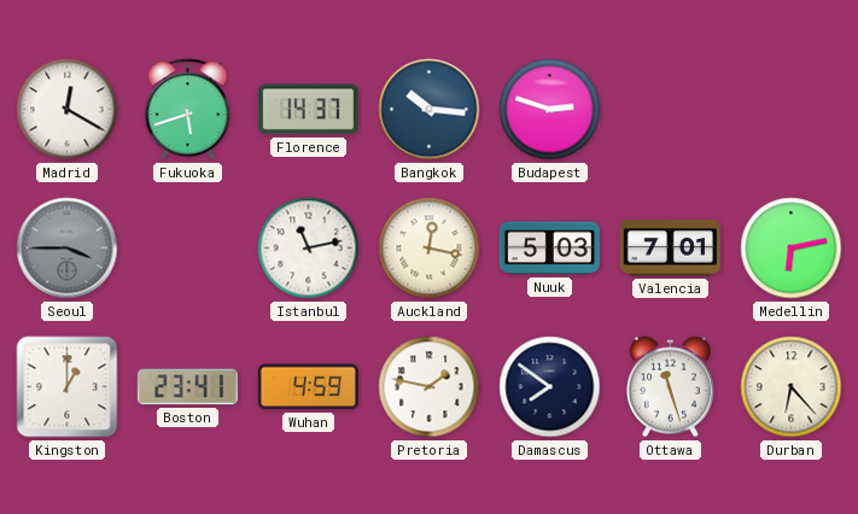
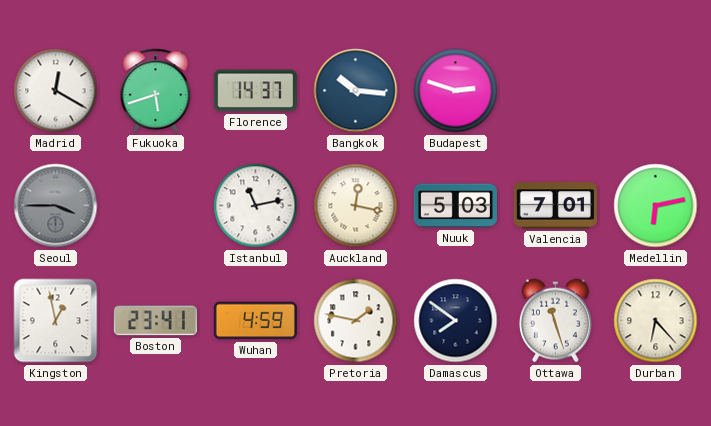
Kingston: 1:00 -> 12:58
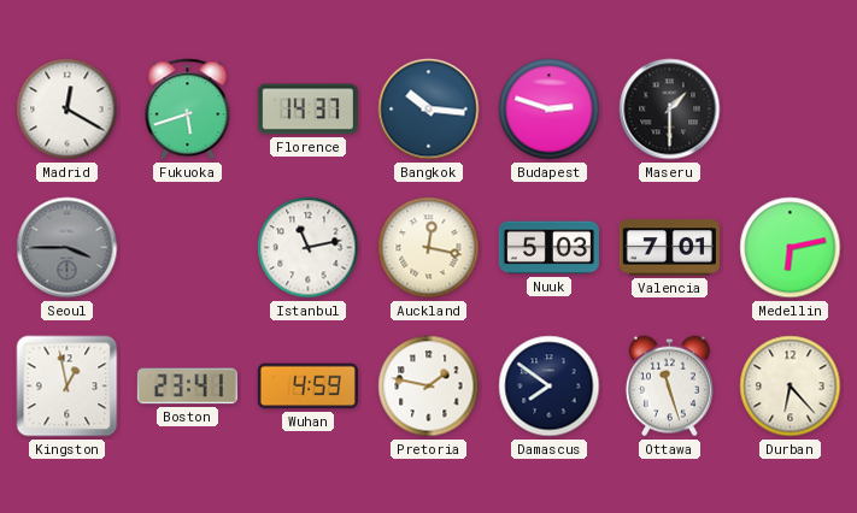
Maseru: none -> 1:30
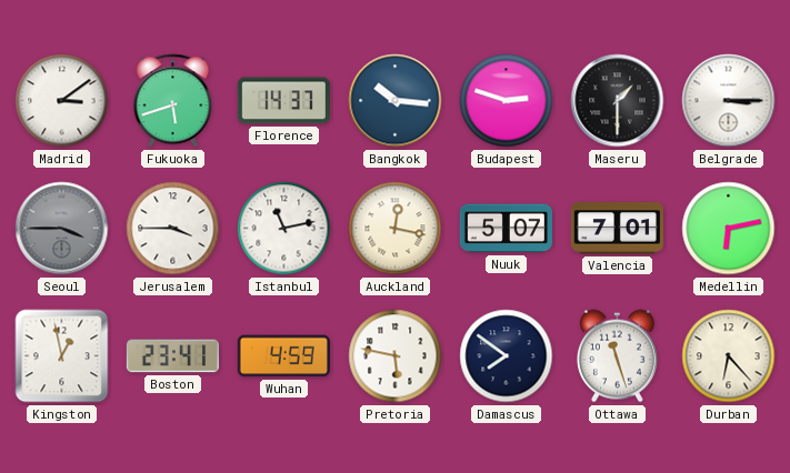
Madrid: 12:20 -> 3:09
Belgrade: none -> 3:15
Jerusalem: none -> 3:45
Nuuk: 5:03 -> 5:07
Pretoria: 1:47 -> 5:47
